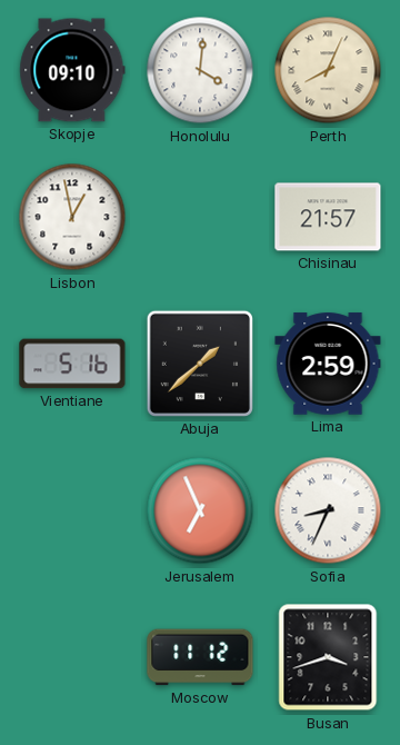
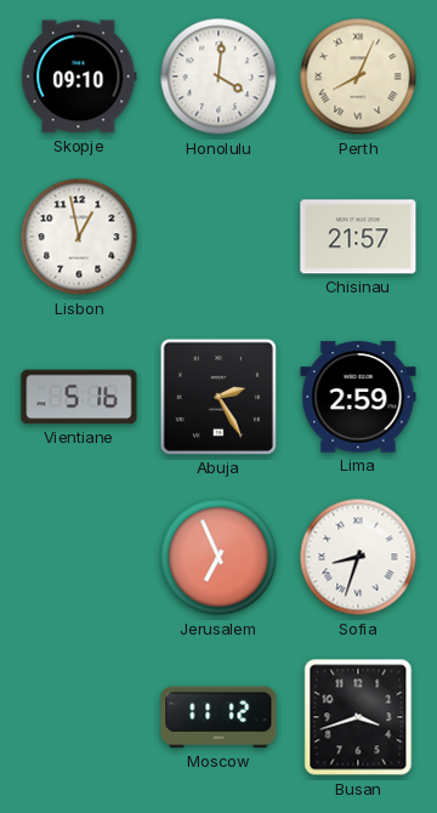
Abuja: 1:38 -> 2:25
Sofia: 8:34 -> 8:33
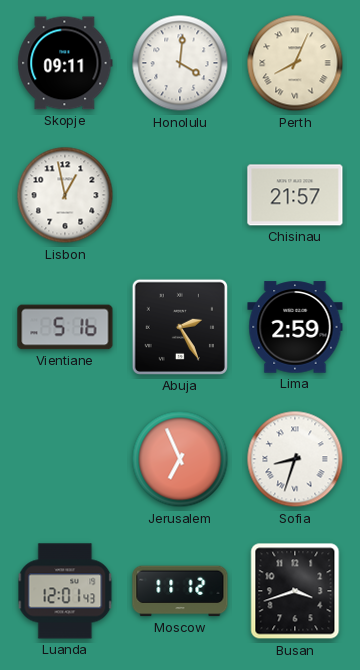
Skopje: 09:10 -> 09:11
Luanda: none -> 12:01
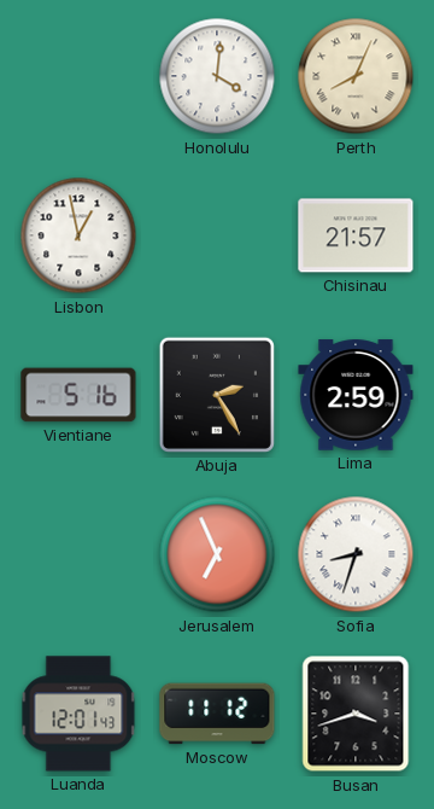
Skopje: 09:11 -> none
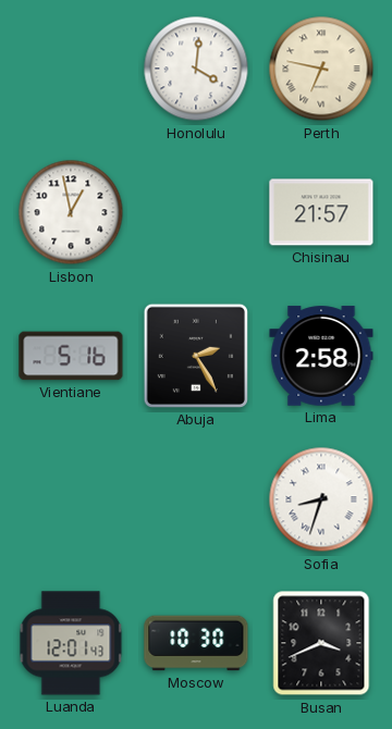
Perth: 8:04 -> 6:47
Lima: 2:59 -> 2:58
Jerusalem: 6:56 -> none
Moscow: 11:12 -> 10:30
Busan: 3:42 -> 3:41
